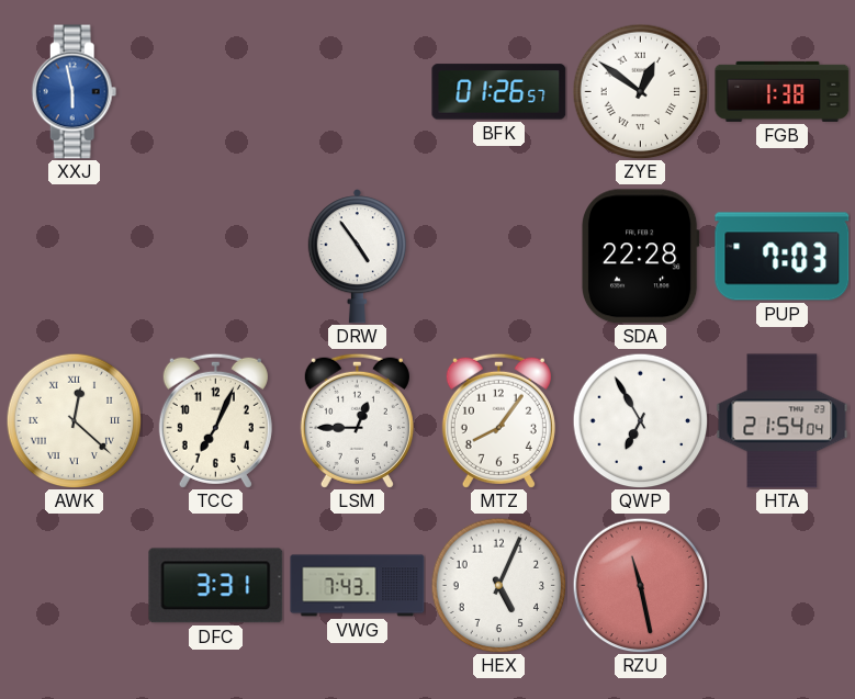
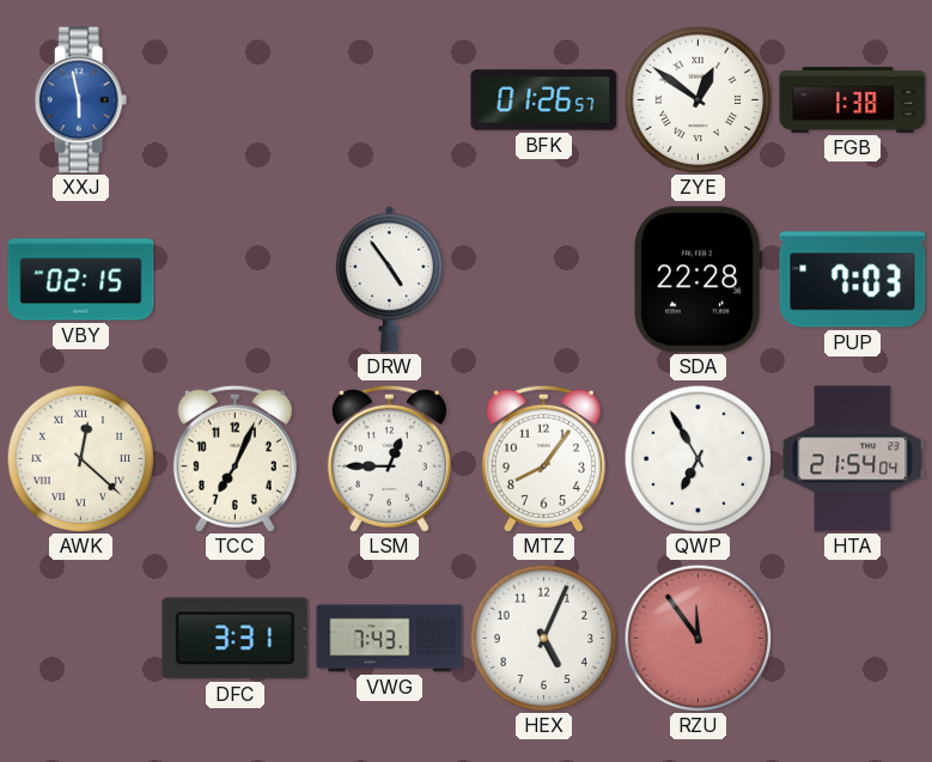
VBY: none -> 02:15
RZU: 11:28 -> 11:54
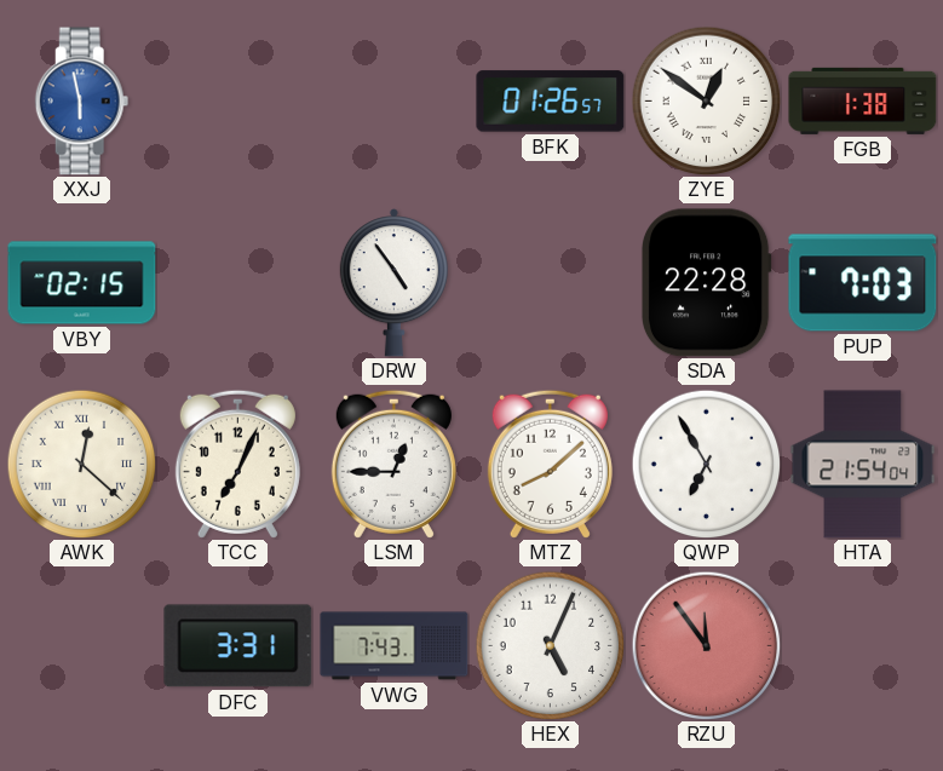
MTZ: 8:06 -> 8:08
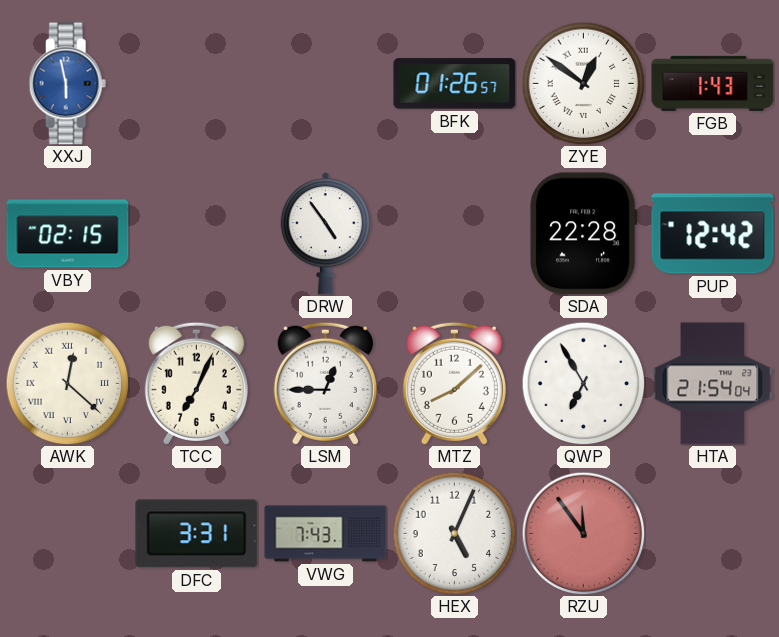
FGB: 1:38 -> 1:43
PUP: 7:03 -> 12:42
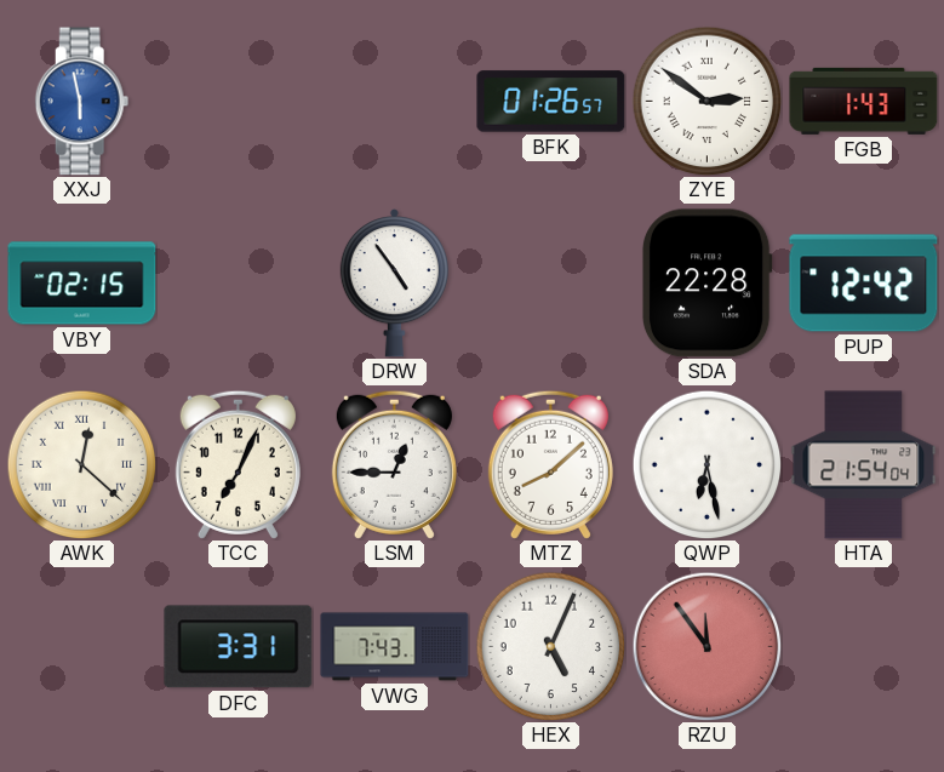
ZYE: 12:51 -> 2:51
QWP: 6:55 -> 6:28
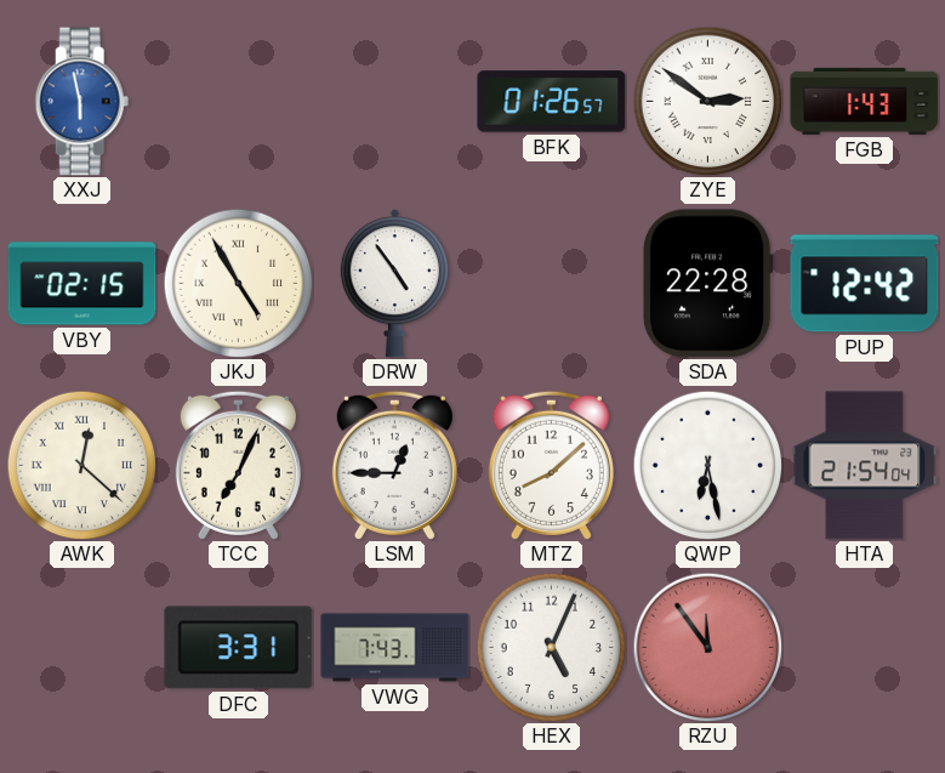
JKJ: none -> 4:55
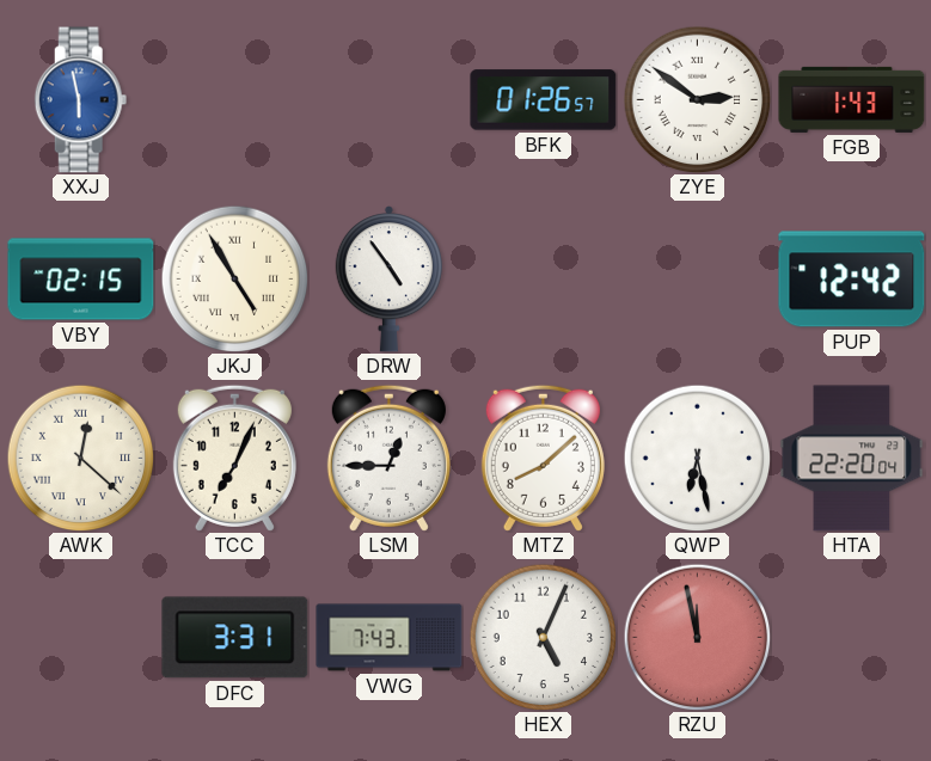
SDA: 22:28 -> none
HTA: 21:54 -> 22:20
RZU: 11:54 -> 11:58
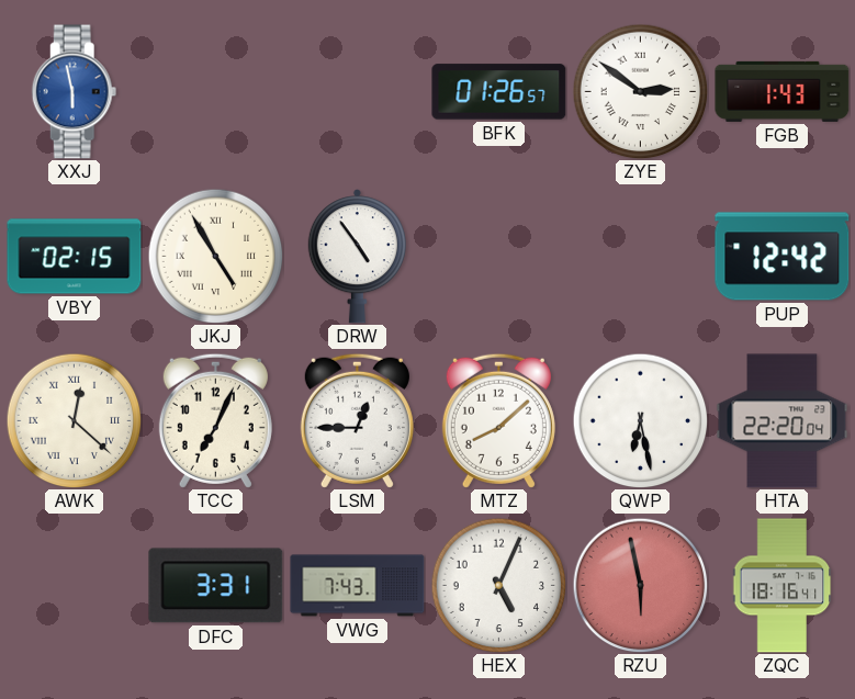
RZU: 11:58 -> 5:58
ZQC: none -> 18:16
